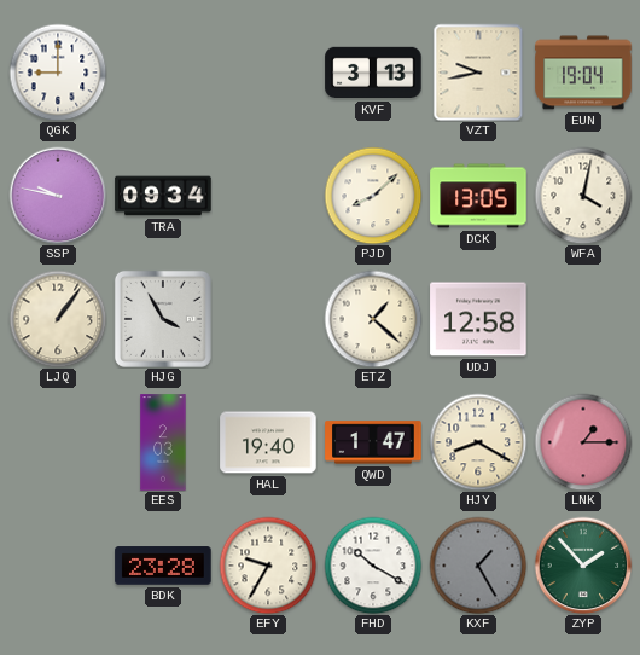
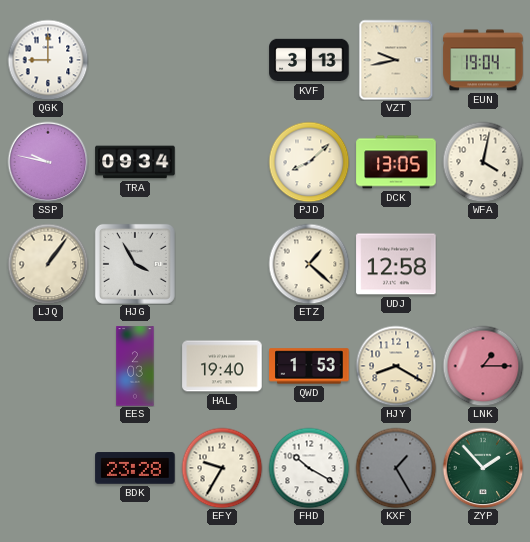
QWD: 1:47 -> 1:53
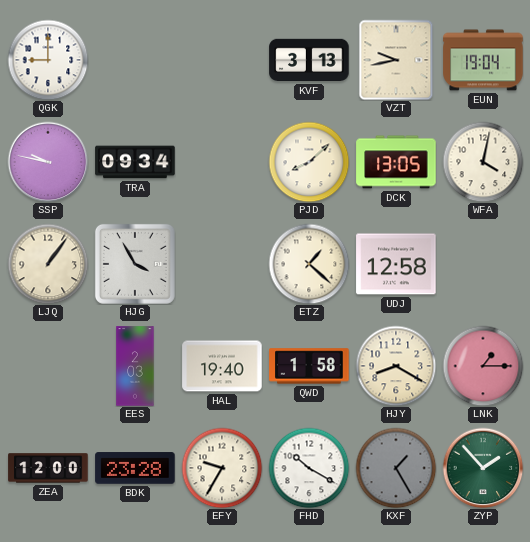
QWD: 1:53 -> 1:58
ZEA: none -> 12:00
